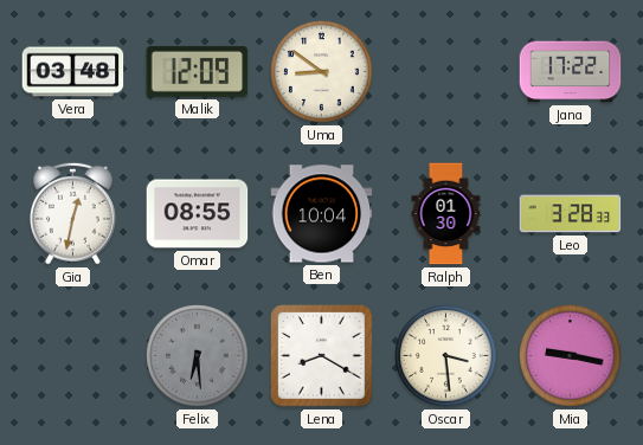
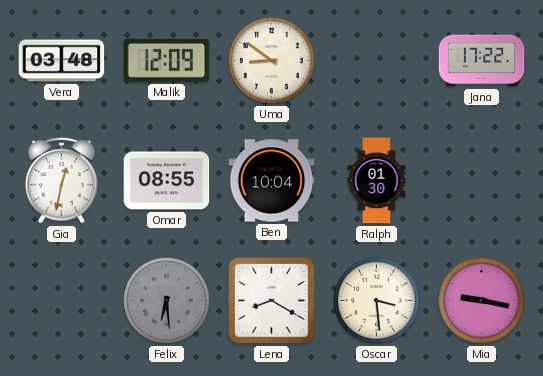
Leo: 3:28 -> none
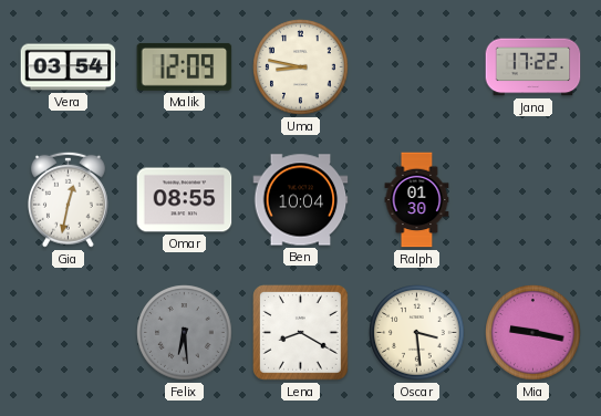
Vera: 03:48 -> 03:54
Uma: 8:51 -> 8:47
